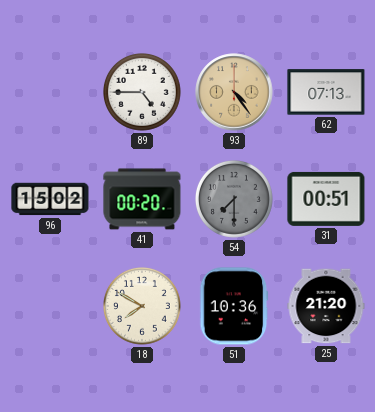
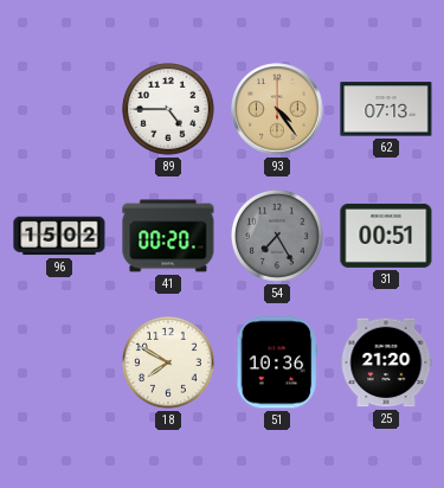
54: 7:30 -> 7:25
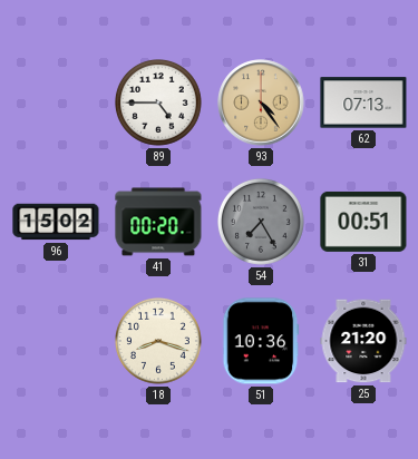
18: 7:50 -> 8:18
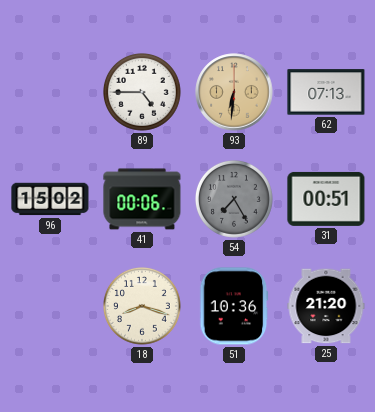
93: 4:24 -> 6:31
41: 00:20 -> 00:06
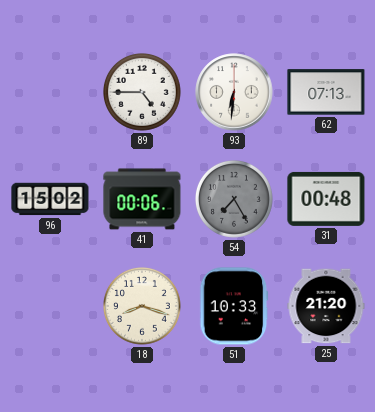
93 dial: champagne -> white
31: 00:51 -> 00:48
51: 10:36 -> 10:33
